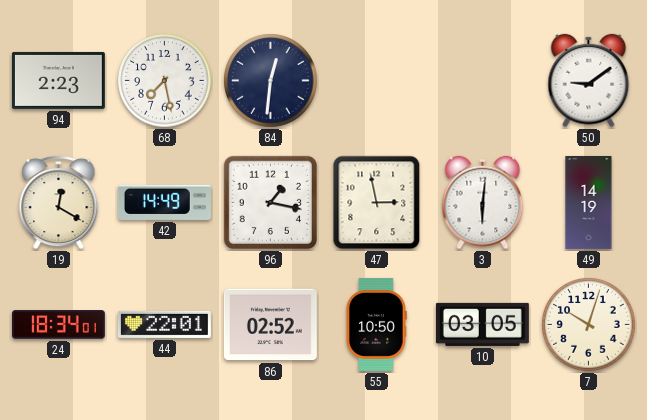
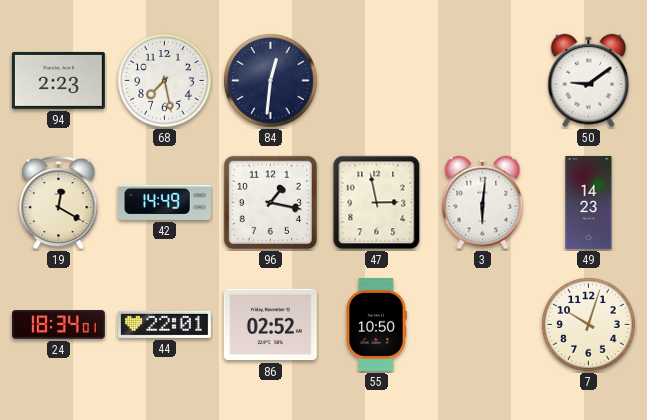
49: 14:19 -> 14:23
10: 03:05 -> none
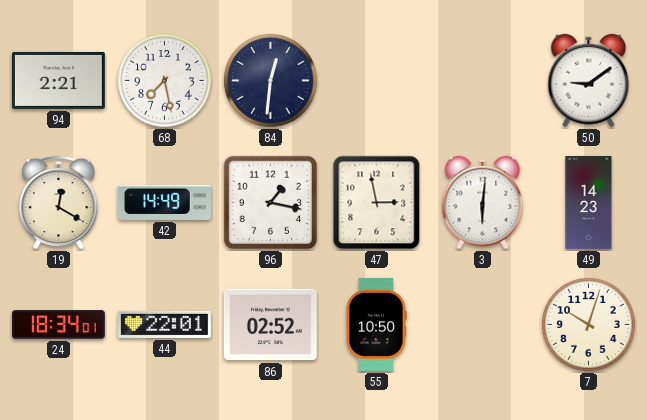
94: 2:23 -> 2:21
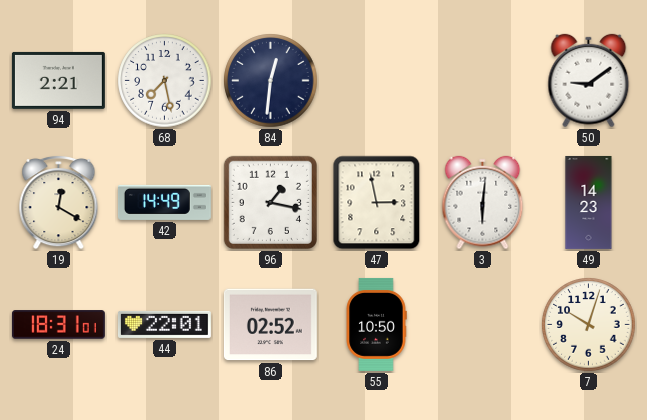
24: 18:34 -> 18:31
